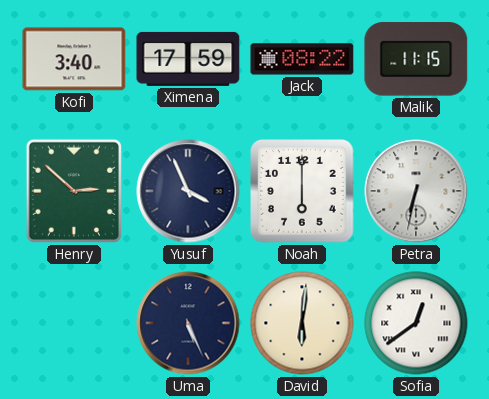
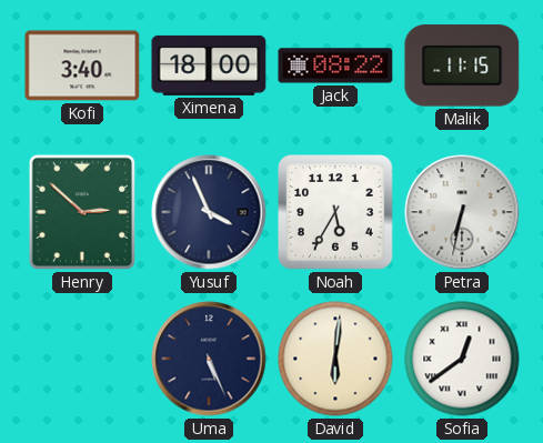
Ximena: 17:59 -> 18:00
Noah: 6:00 -> 5:35
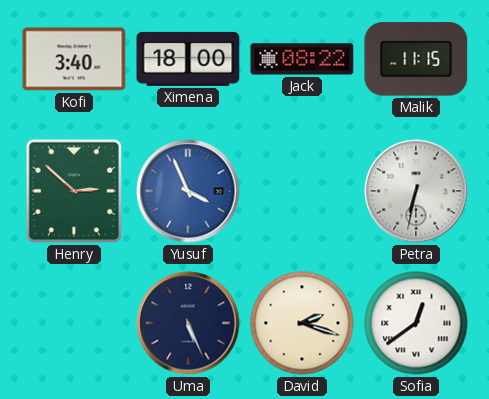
Yusuf dial: navy -> blue
Noah: 5:35 -> none
David: 6:01 -> 2:18
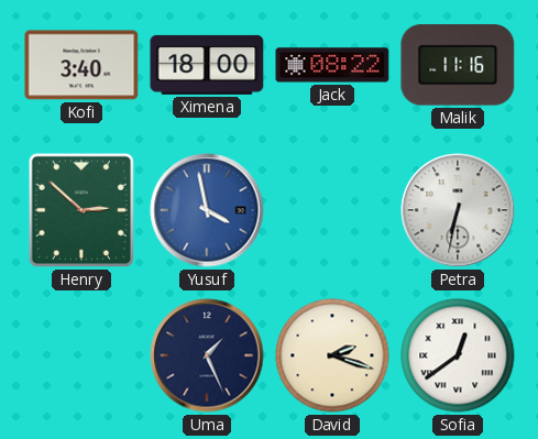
Malik: 11:15 -> 11:16
Yusuf: 3:56 -> 3:58
Uma: 5:26 -> 1:26
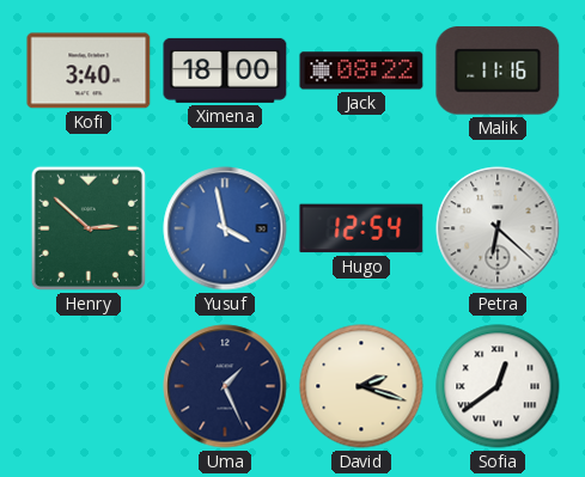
Hugo: none -> 12:54
Petra: 6:32 -> 6:22
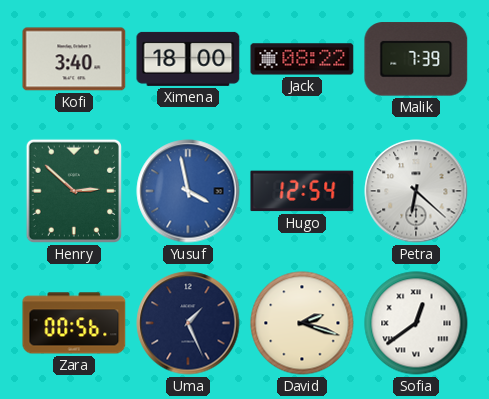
Malik: 11:16 -> 7:39
Zara: none -> 00:56
